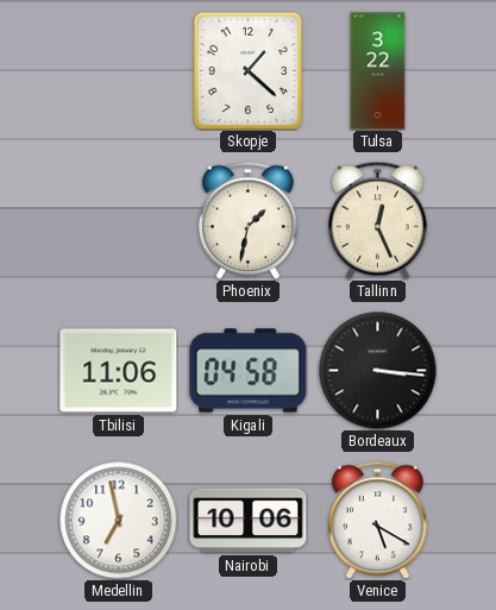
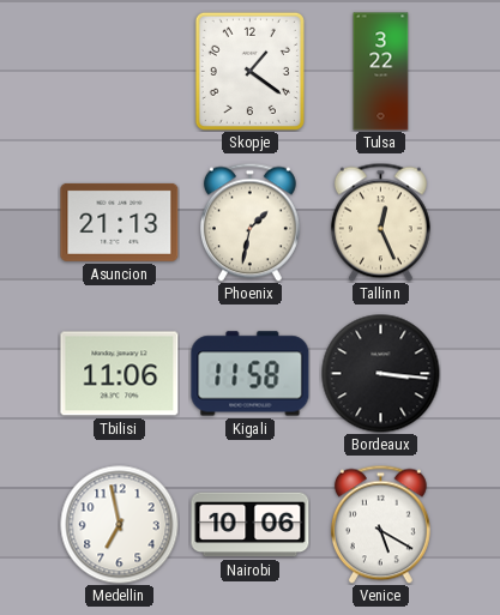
Skopje: 1:22 -> 1:21
Asuncion: none -> 21:13
Kigali: 04:58 -> 11:58
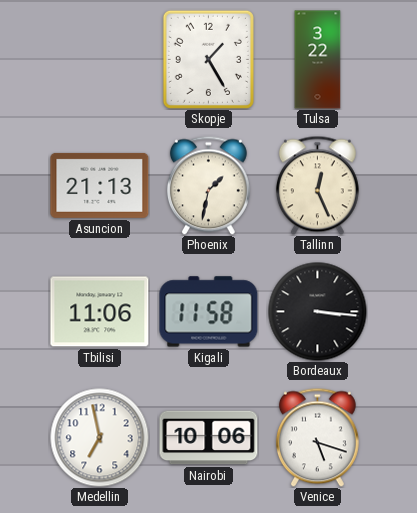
Skopje: 1:21 -> 1:25
Venice: 5:20 -> 5:18
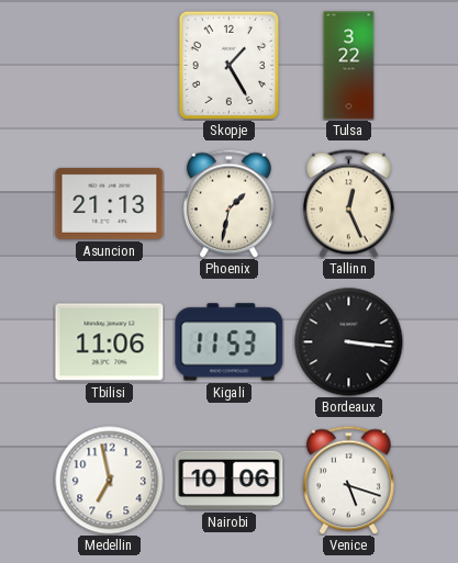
Kigali: 11:58 -> 11:53
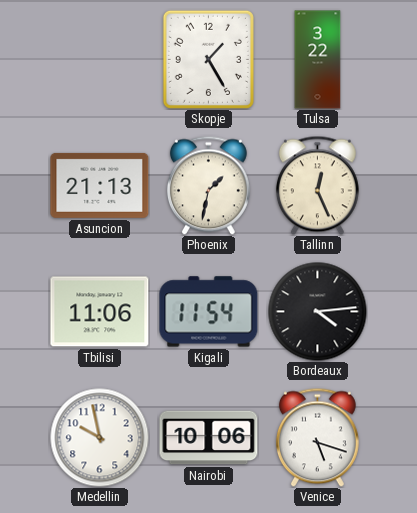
Kigali: 11:53 -> 11:54
Bordeaux: 3:16 -> 4:14
Medellin: 6:58 -> 9:58
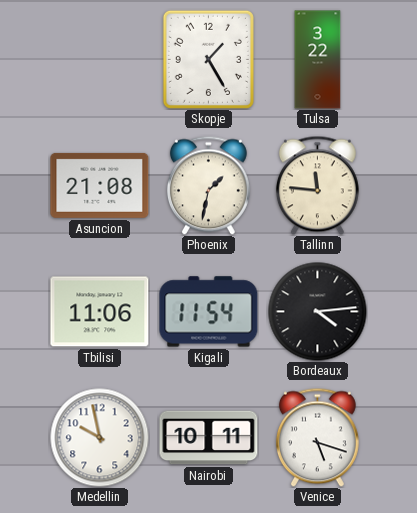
Asuncion: 21:13 -> 21:08
Tallinn: 12:26 -> 11:46
Nairobi: 10:06 -> 10:11
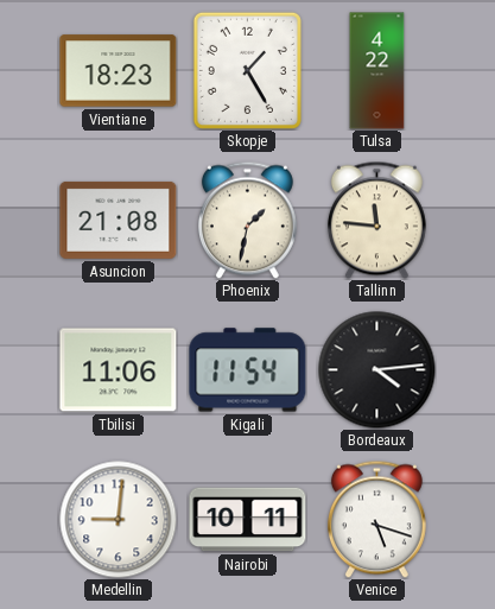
Vientiane: none -> 18:23
Tulsa: 3:22 -> 4:22
Medellin: 9:58 -> 9:01
